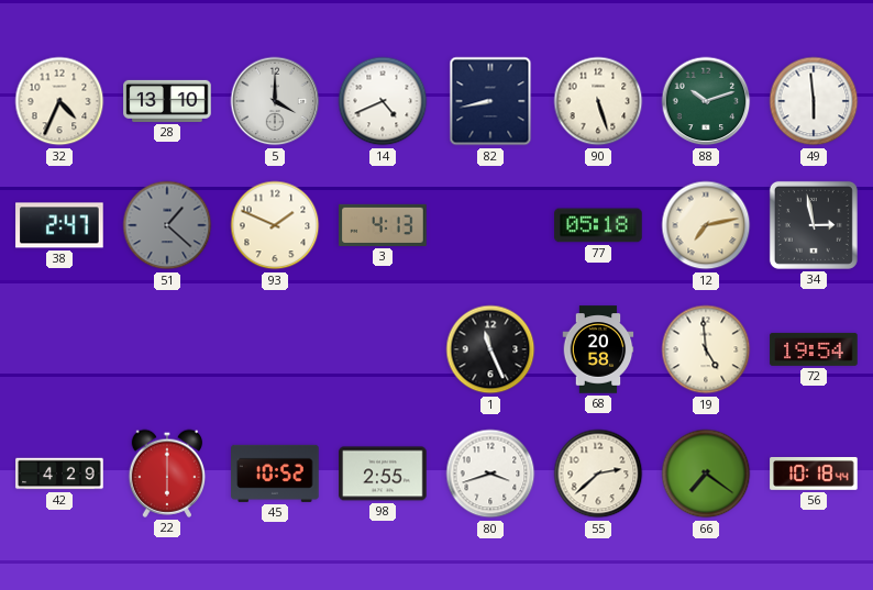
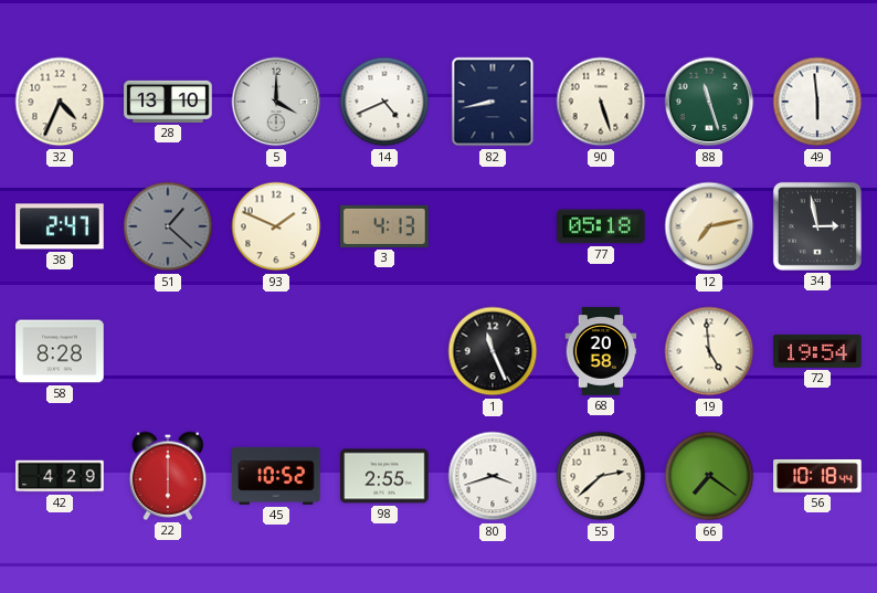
88: 10:12 -> 11:27
58: none -> 8:28
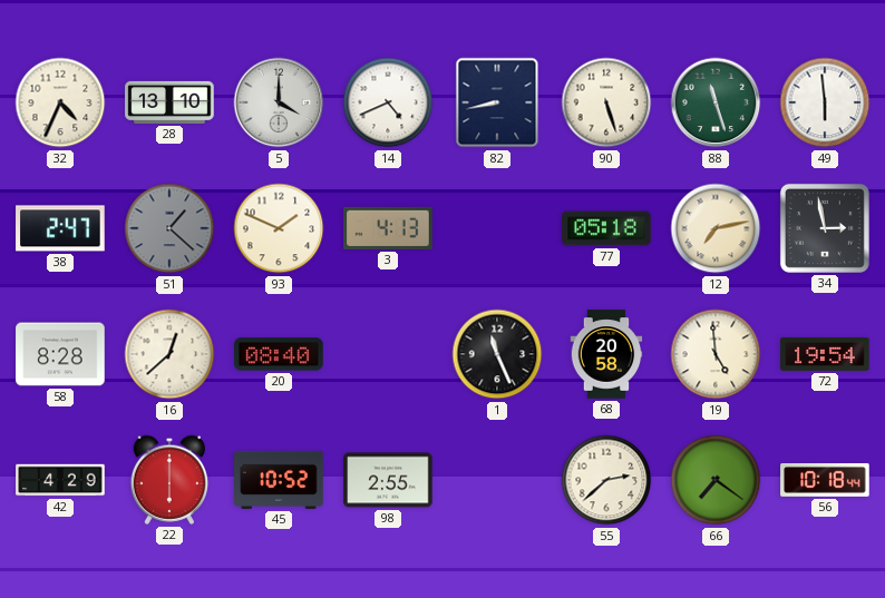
16: none -> 12:38
20: none -> 08:40
80: 3:42 -> none
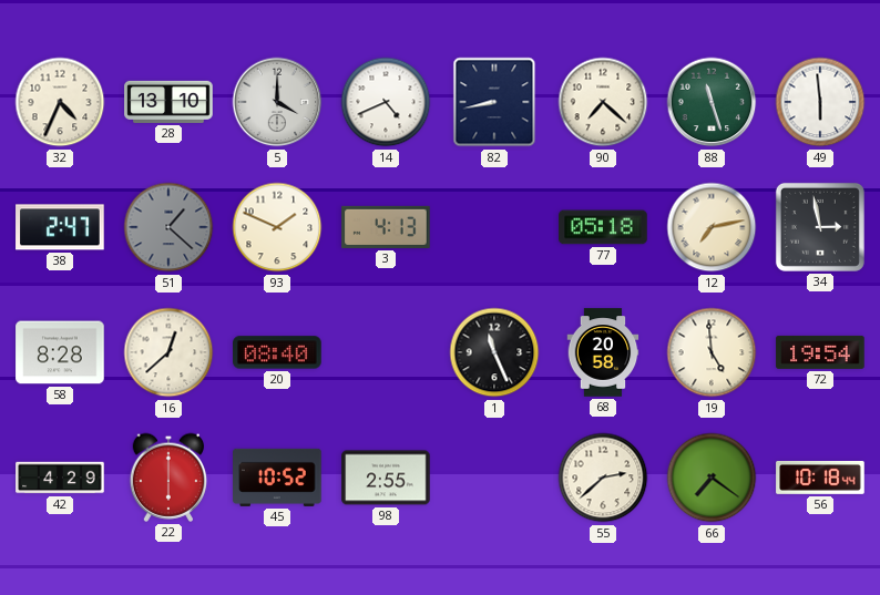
90: 5:27 -> 7:22
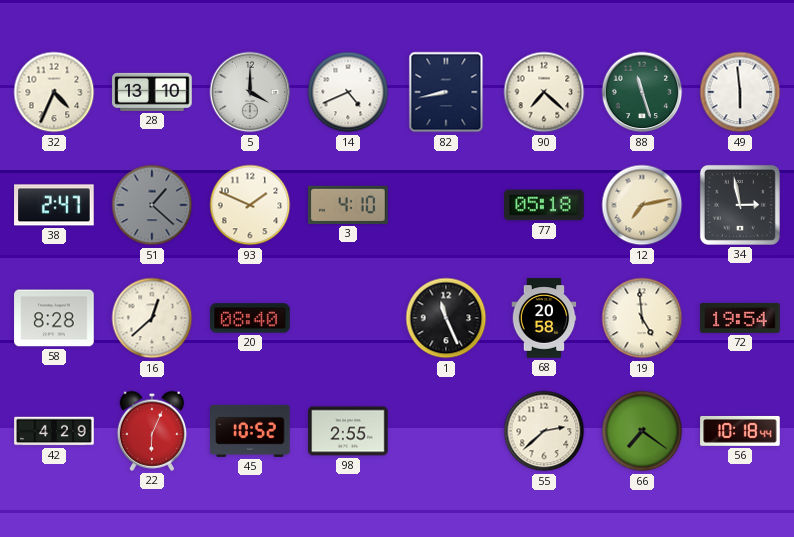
3: 4:13 -> 4:10
22: 6:00 -> 6:04
